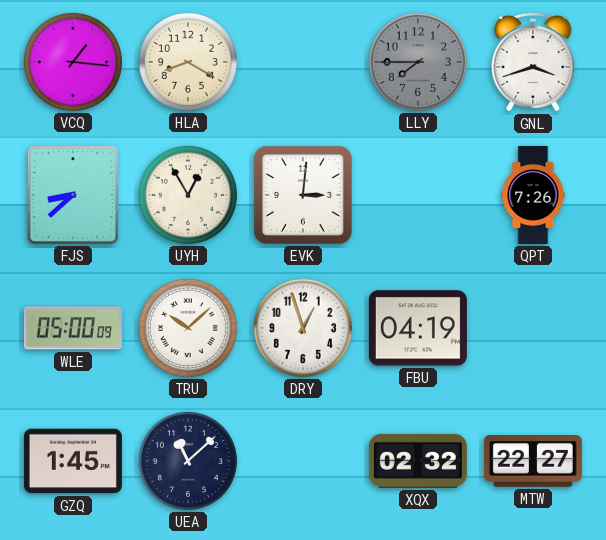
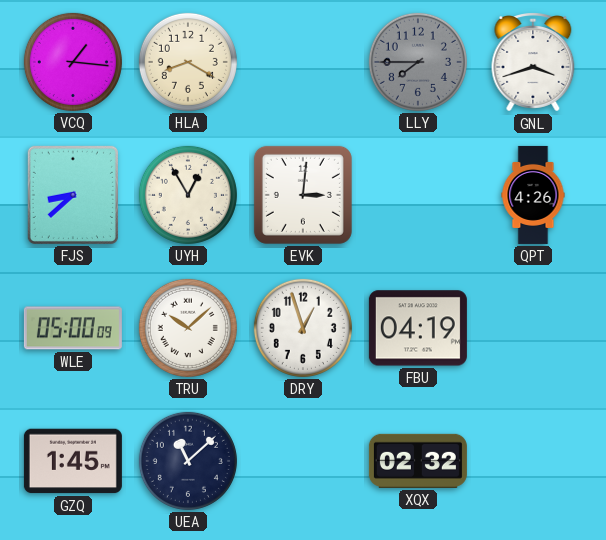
QPT: 7:26 -> 4:26
MTW: 22:27 -> none
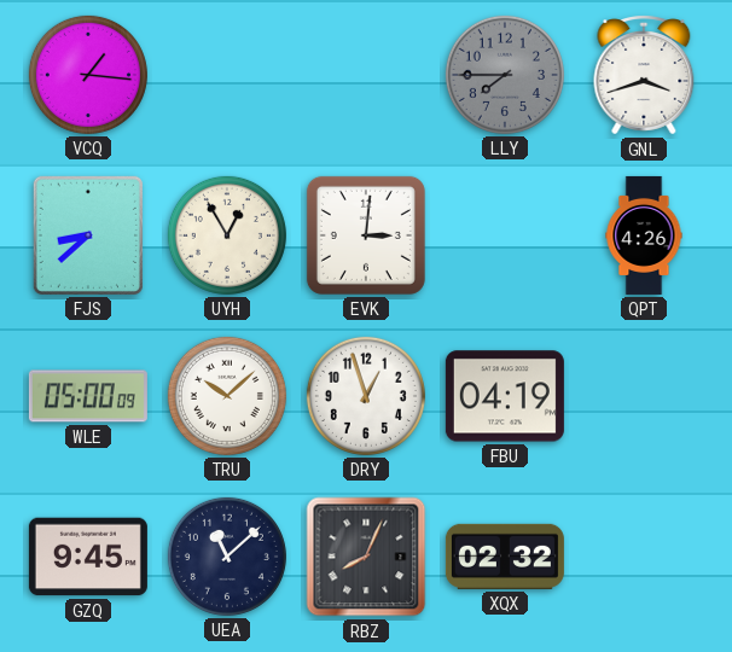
HLA: 8:20 -> none
GZQ: 1:45 -> 9:45
RBZ: none -> 8:04
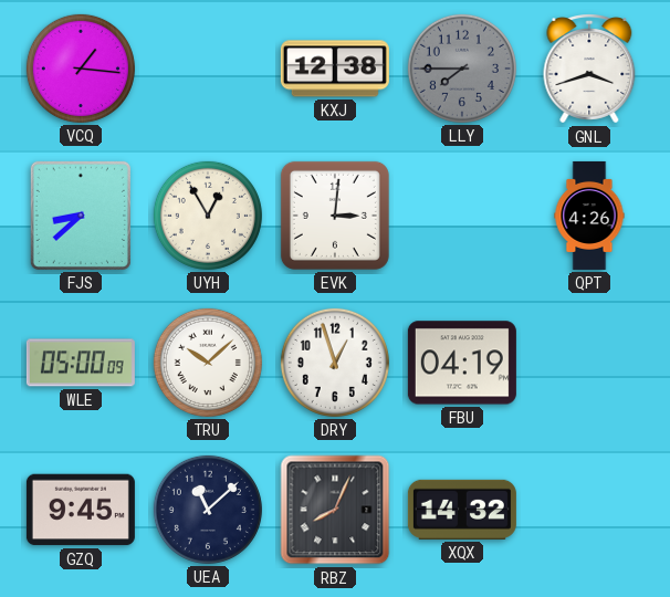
KXJ: none -> 12:38
XQX: 02:32 -> 14:32
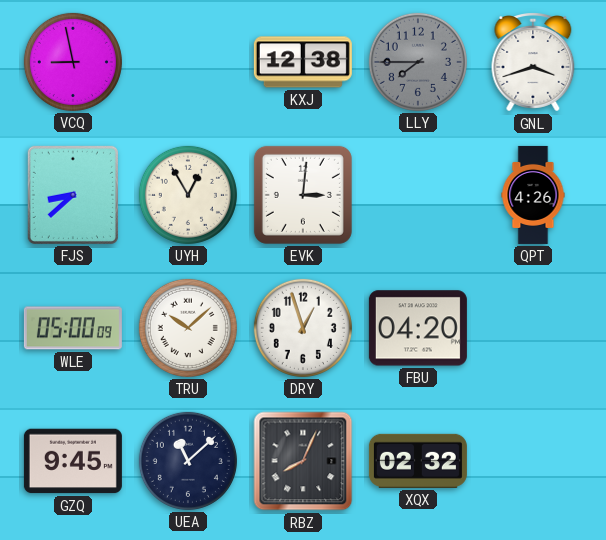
VCQ: 1:16 -> 8:58
FBU: 04:19 -> 04:20
XQX: 14:32 -> 02:32
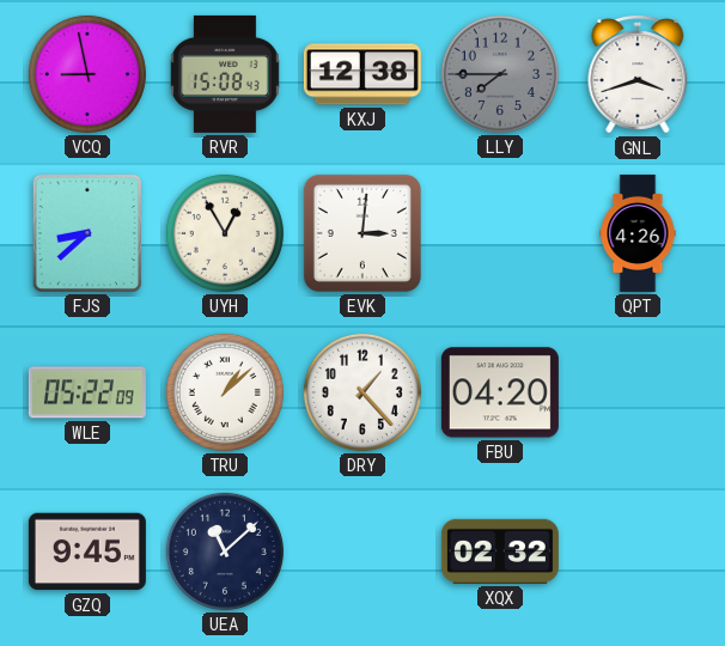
RVR: none -> 15:08
WLE: 05:00 -> 05:22
TRU: 10:08 -> 1:08
DRY: 12:57 -> 1:23
RBZ: 8:04 -> none
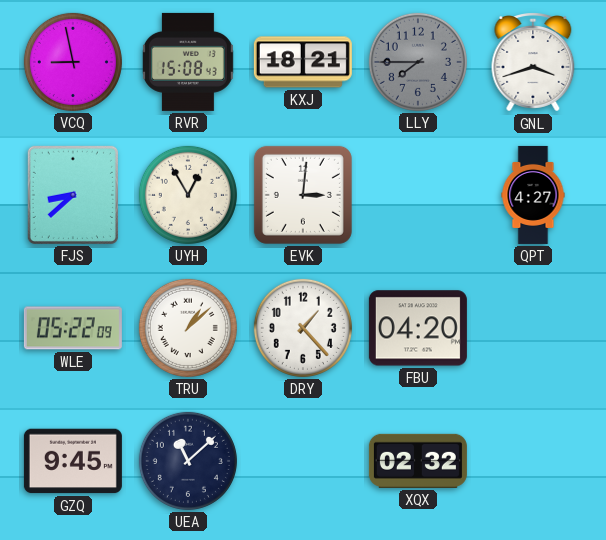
KXJ: 12:38 -> 18:21
QPT: 4:26 -> 4:27
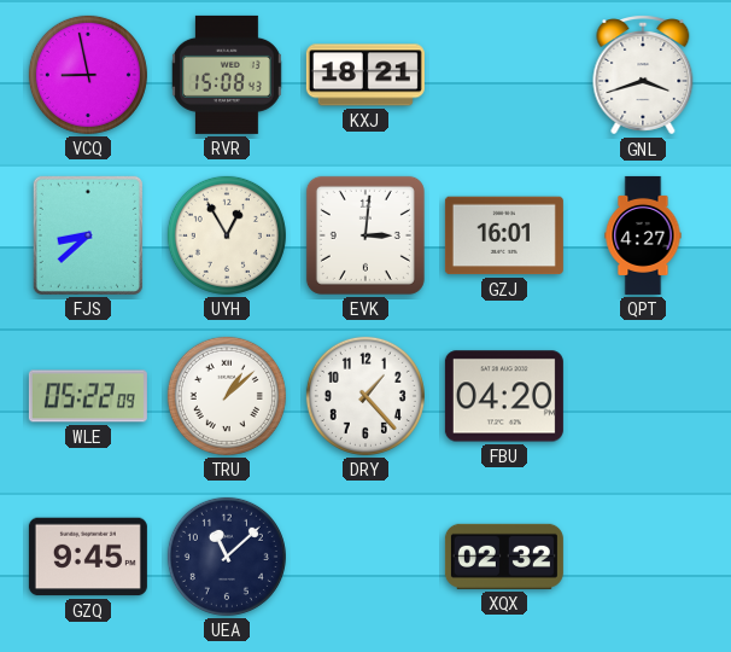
LLY: 7:45 -> none
GZJ: none -> 16:01
